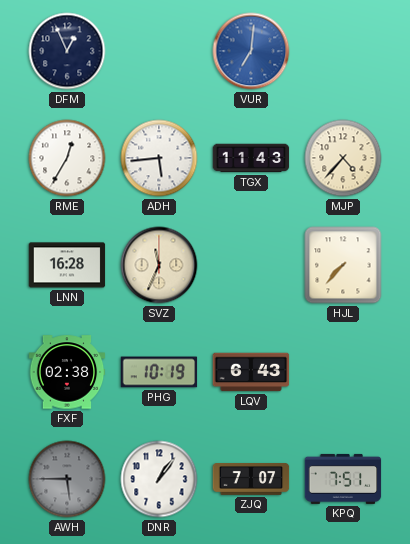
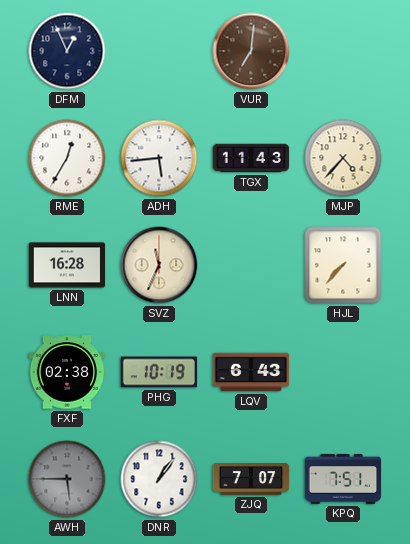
VUR dial: blue -> brown
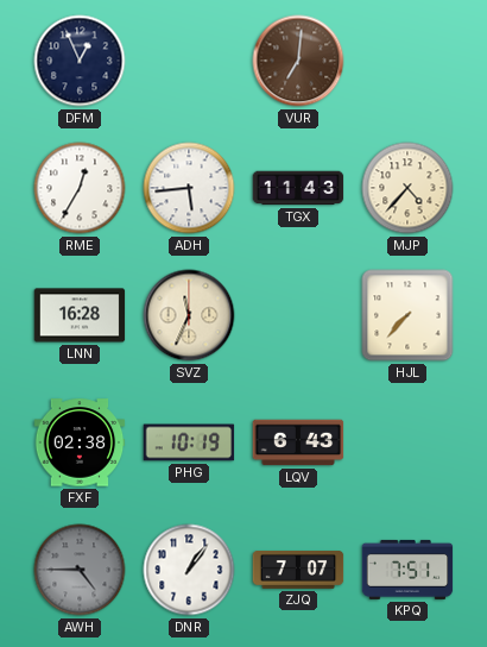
AWH: 5:45 -> 4:45
